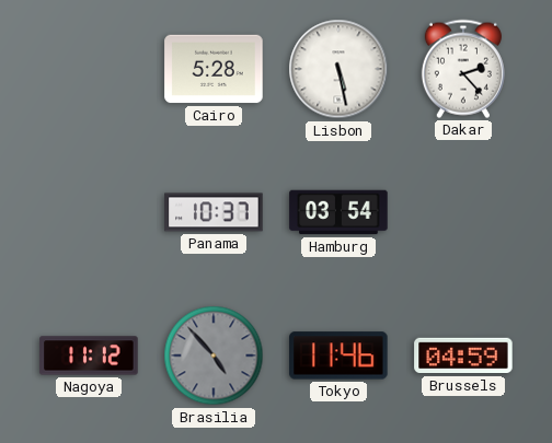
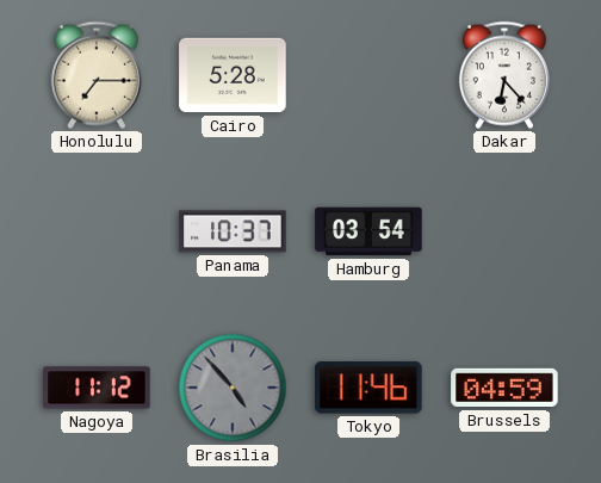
Honolulu: none -> 7:15
Lisbon: 5:28 -> none
Dakar: 2:23 -> 6:23
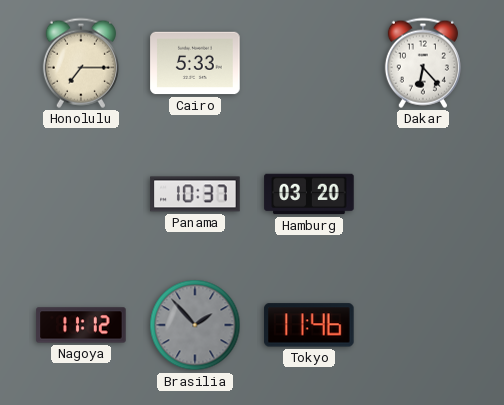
Cairo: 5:28 -> 5:33
Hamburg: 03:54 -> 03:20
Brasilia: 4:53 -> 1:53
Brussels: 04:59 -> none
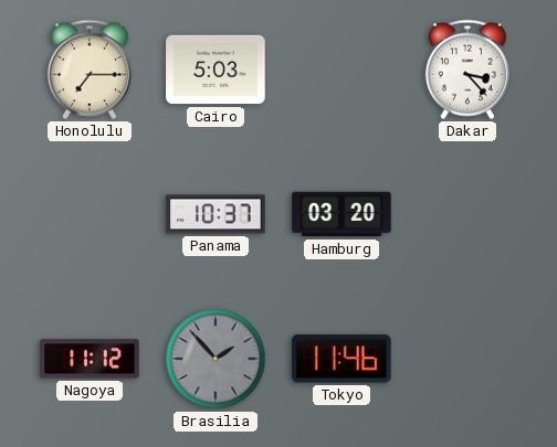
Cairo: 5:33 -> 5:03
Dakar: 6:23 -> 3:23
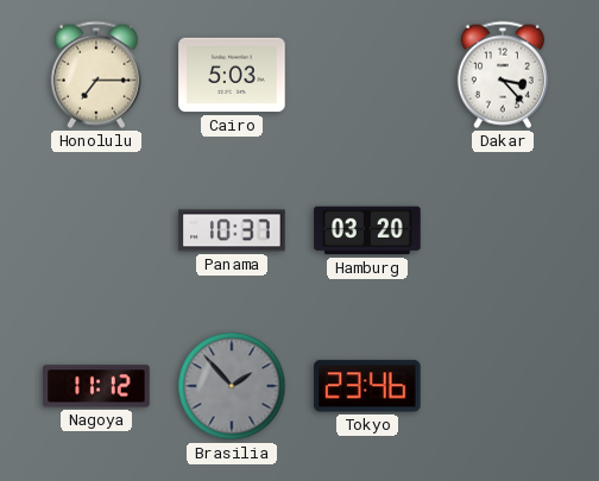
Tokyo: 11:46 -> 23:46
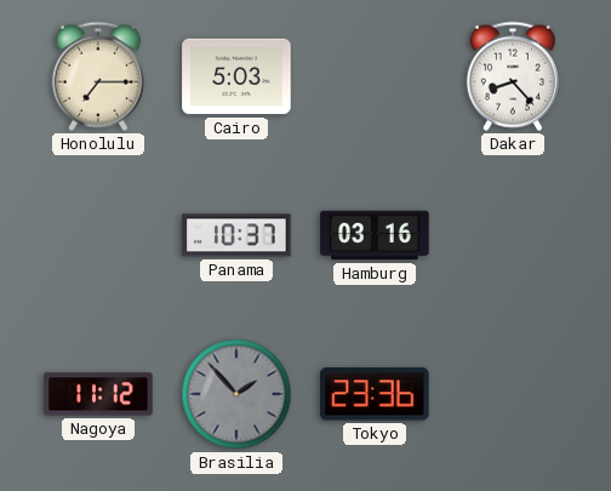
Dakar: 3:23 -> 8:23
Hamburg: 03:20 -> 03:16
Tokyo: 23:46 -> 23:36
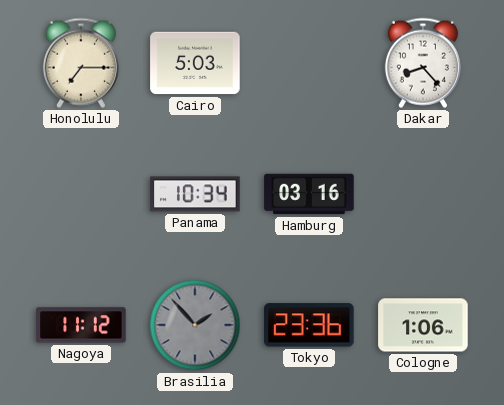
Panama: 10:37 -> 10:34
Cologne: none -> 1:06
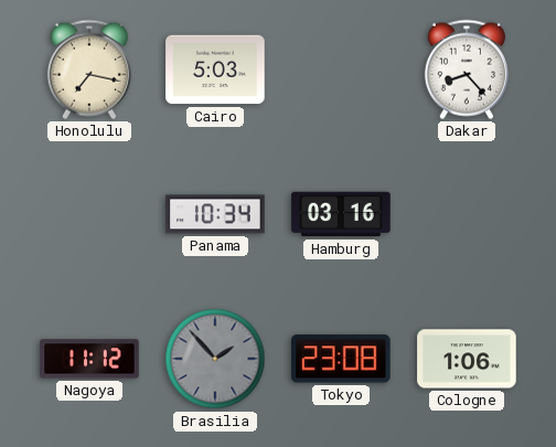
Honolulu: 7:15 -> 7:17
Tokyo: 23:36 -> 23:08
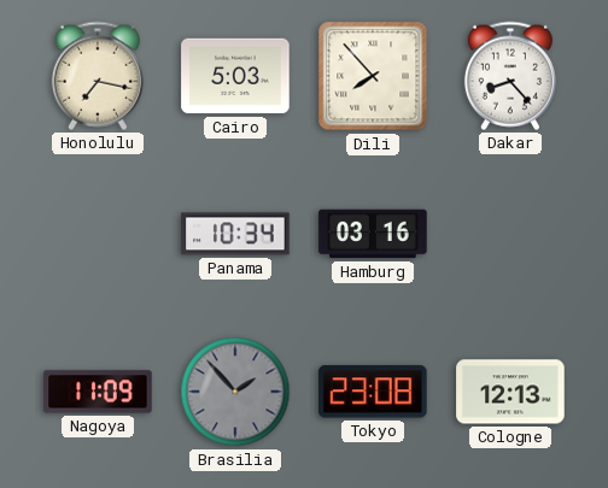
Dili: none -> 7:53
Nagoya: 11:12 -> 11:09
Cologne: 1:06 -> 12:13
